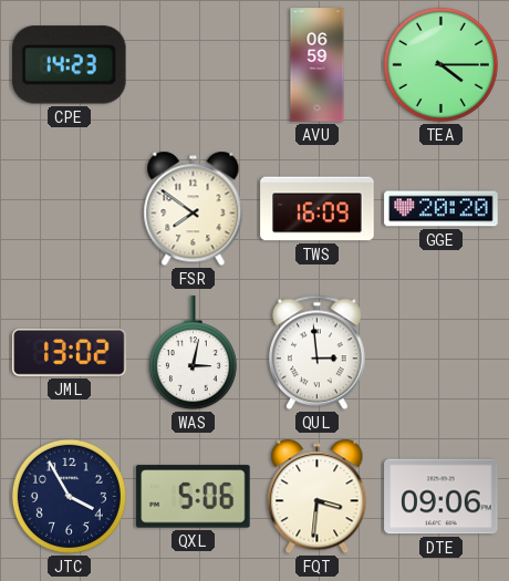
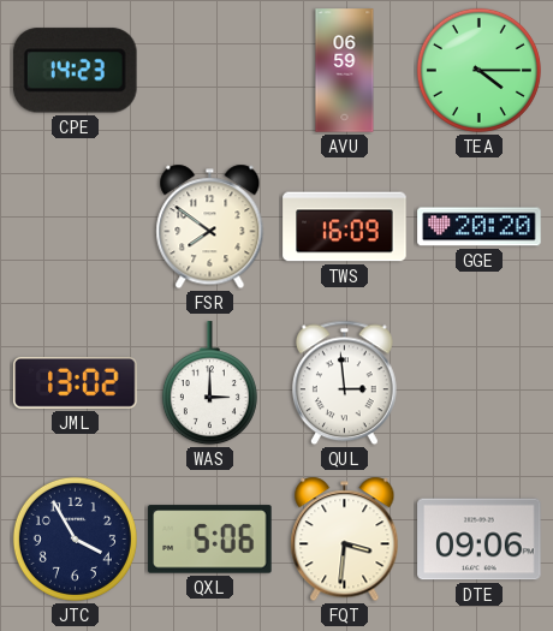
WAS: 3:02 -> 3:00
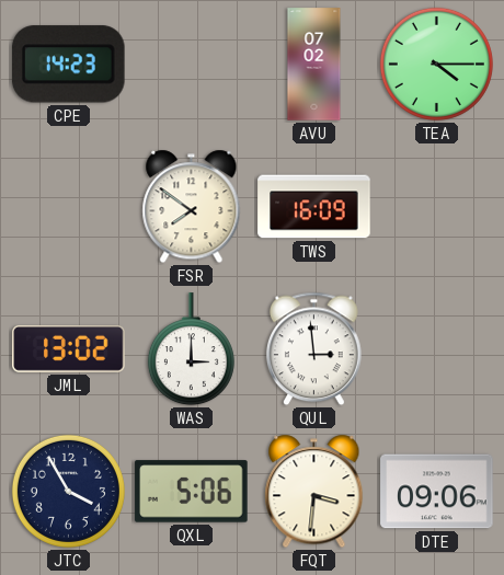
AVU: 06:59 -> 07:02
GGE: 20:20 -> none
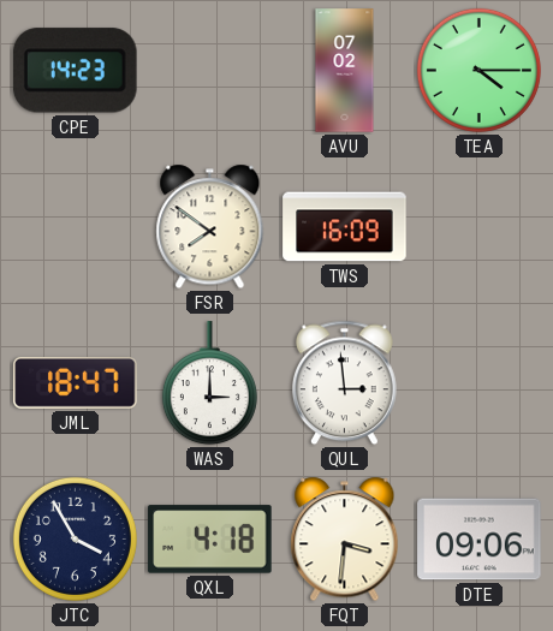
JML: 13:02 -> 18:47
QXL: 5:06 -> 4:18
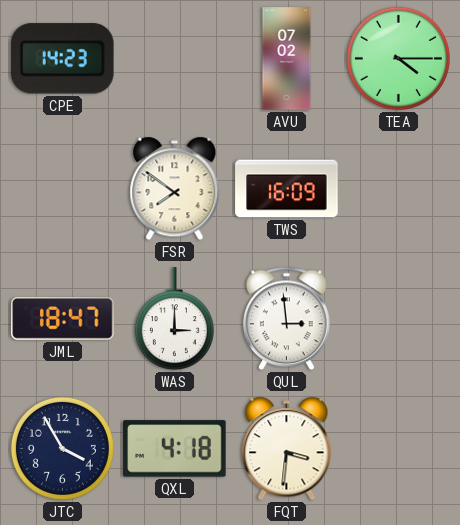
DTE: 09:06 -> none
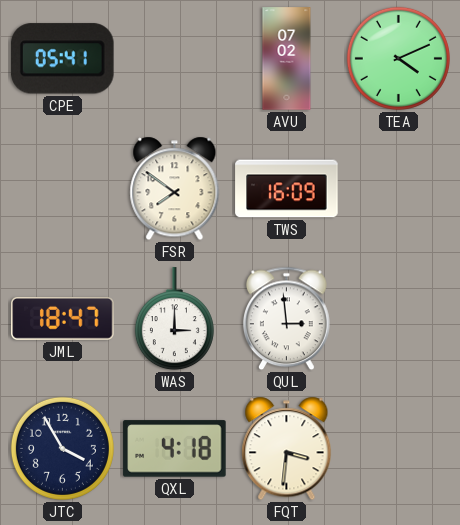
CPE: 14:23 -> 05:41
TEA: 4:15 -> 4:11
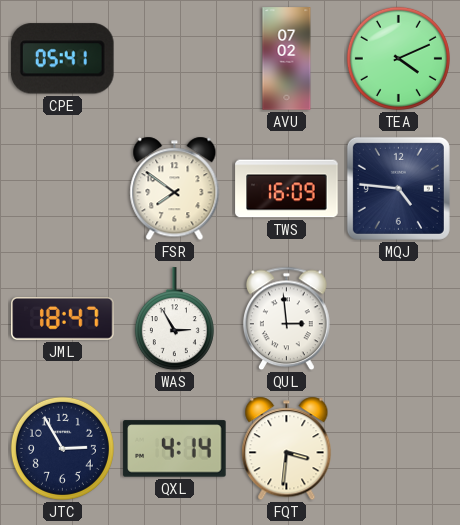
MQJ: none -> 4:46
WAS: 3:00 -> 2:55
JTC: 3:55 -> 2:55
QXL: 4:18 -> 4:14
